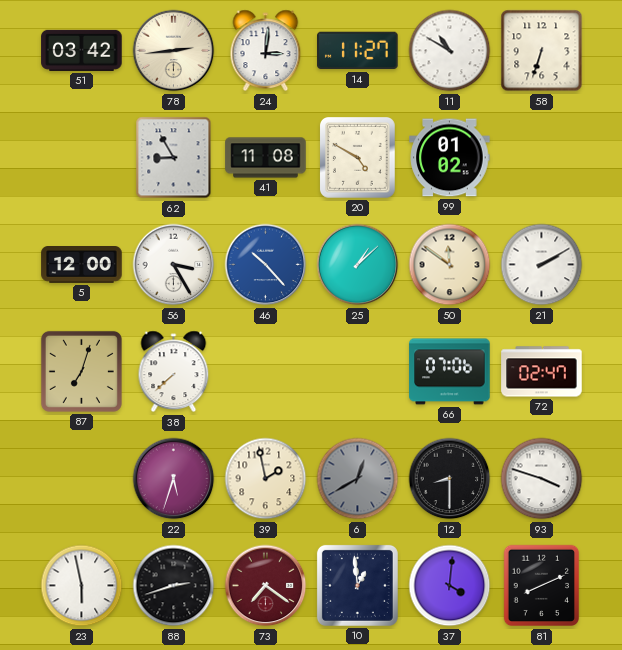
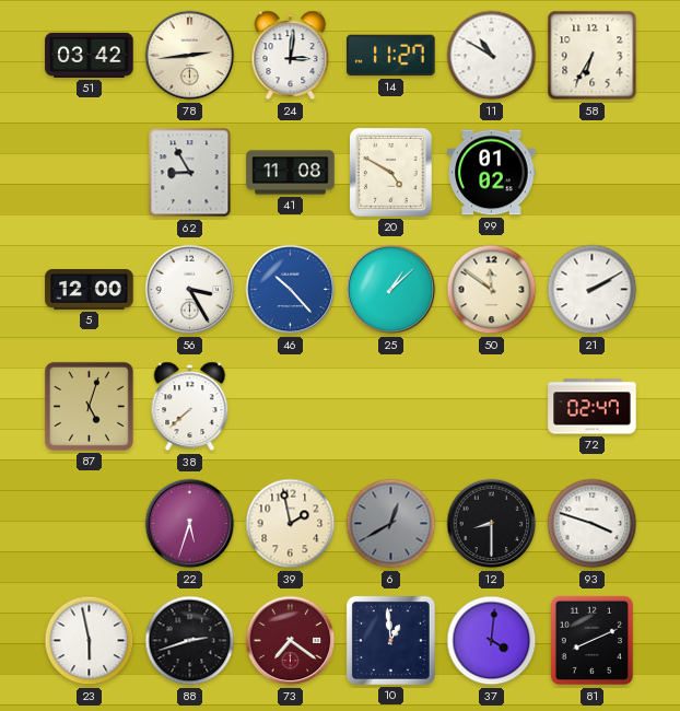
58: 6:33 -> 6:35
87: 7:03 -> 5:03
66: 07:06 -> none
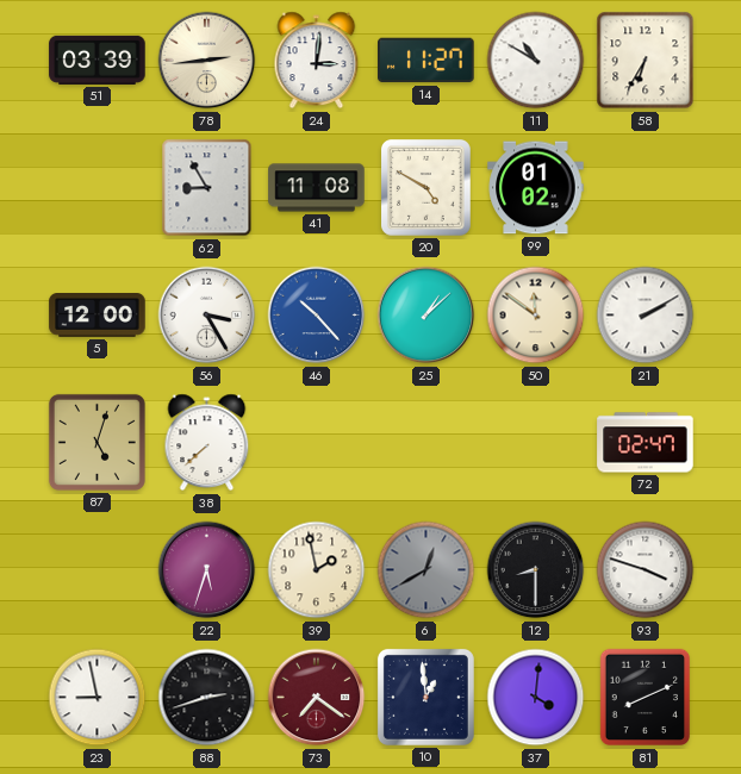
51: 03:42 -> 03:39
23: 5:58 -> 8:58
